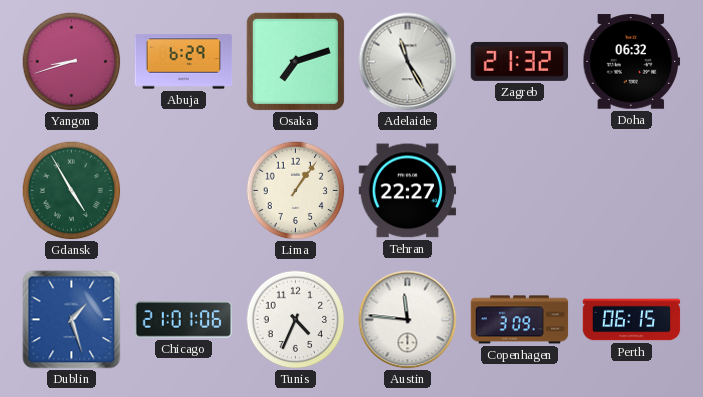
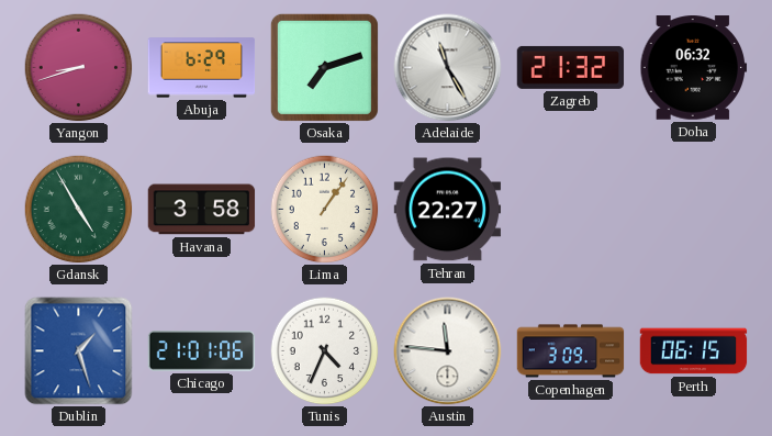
Havana: none -> 3:58
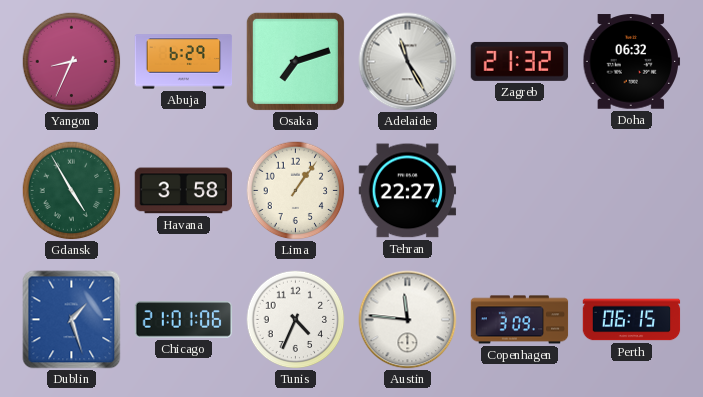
Yangon: 8:42 -> 8:34
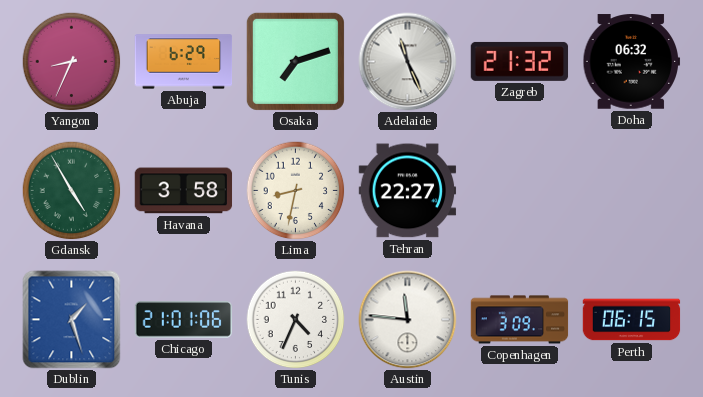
Adelaide: 11:25 -> 11:26
Lima: 1:06 -> 8:32
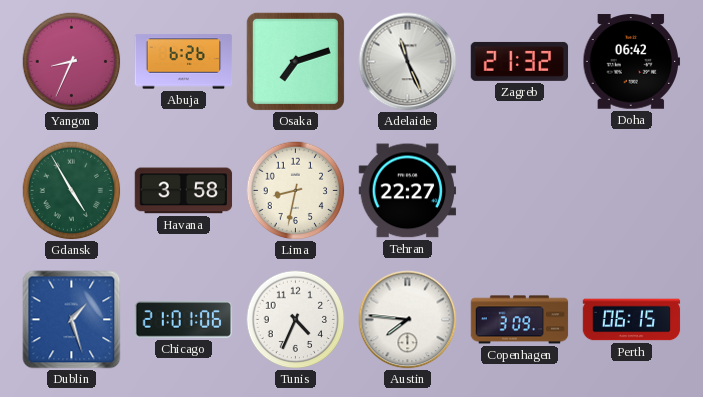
Abuja: 6:29 -> 6:26
Doha: 06:32 -> 06:42
Austin: 11:46 -> 7:46
